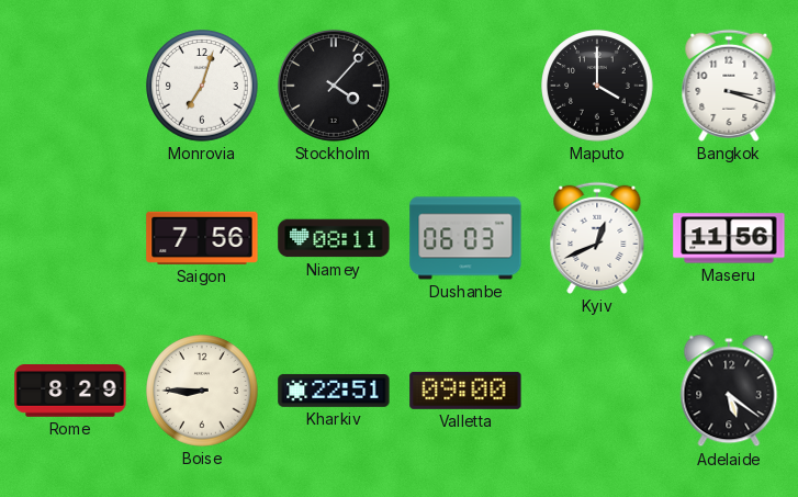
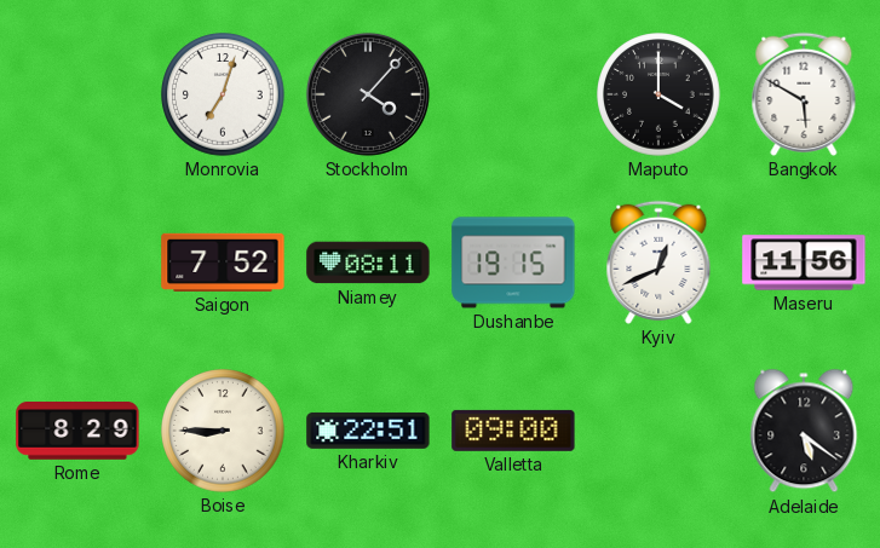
Bangkok: 3:18 -> 5:50
Saigon: 7:56 -> 7:52
Dushanbe: 06:03 -> 19:15
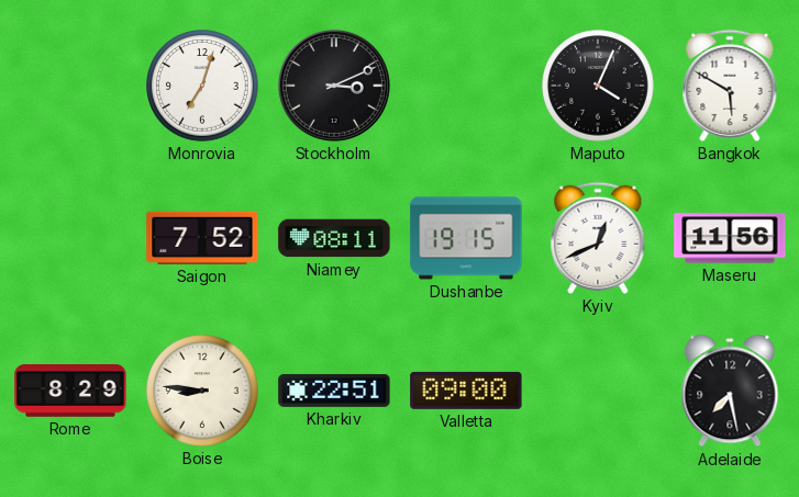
Stockholm: 4:07 -> 3:11
Maputo: 4:00 -> 4:04
Boise: 8:45 -> 8:46
Adelaide: 5:21 -> 7:28
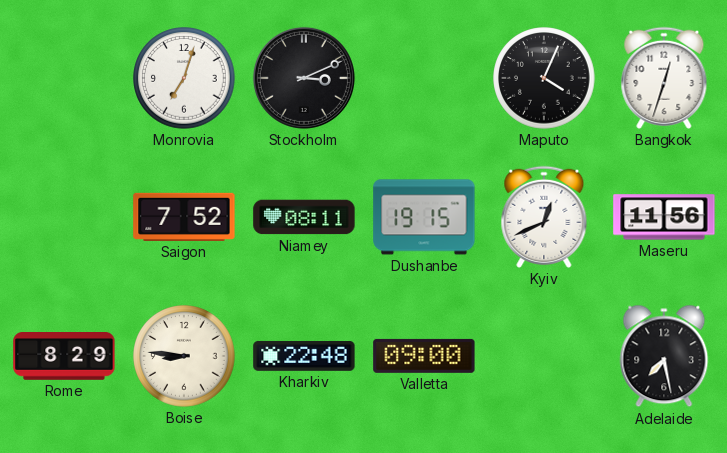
Bangkok: 5:50 -> 12:33
Kharkiv: 22:51 -> 22:48
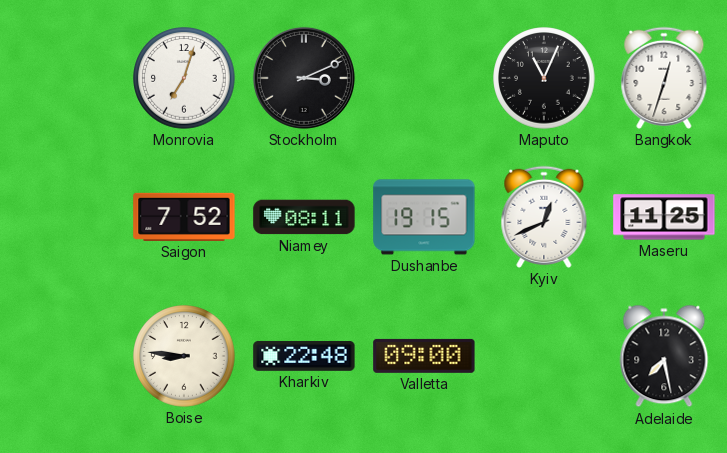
Maputo: 4:04 -> 11:04
Maseru: 11:56 -> 11:25
Rome: 8:29 -> none
